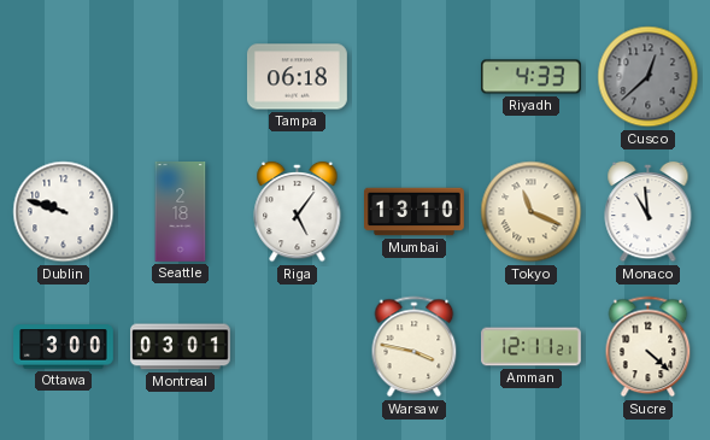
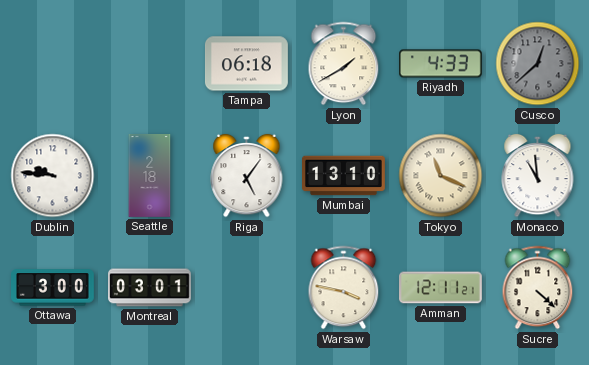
Lyon: none -> 1:40
Dublin: 9:48 -> 9:46
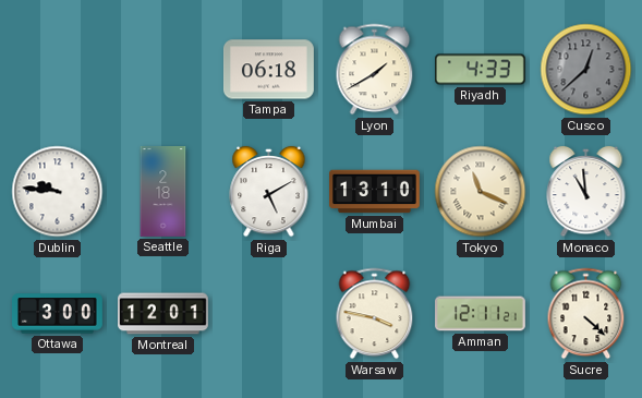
Riga: 5:06 -> 5:10
Montreal: 03:01 -> 12:01
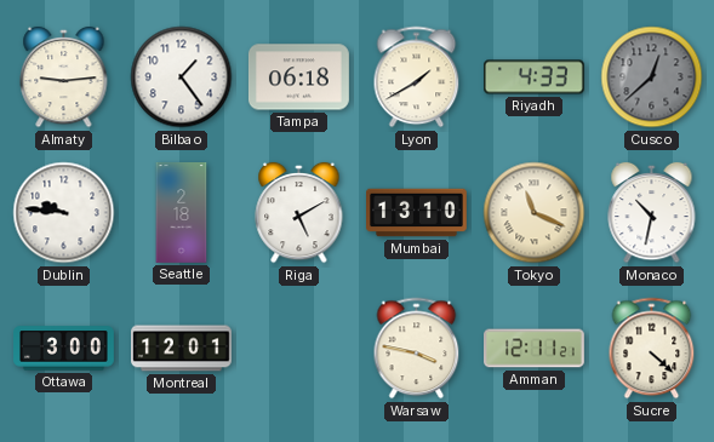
Almaty: none -> 9:14
Bilbao: none -> 1:24
Monaco: 10:59 -> 10:32
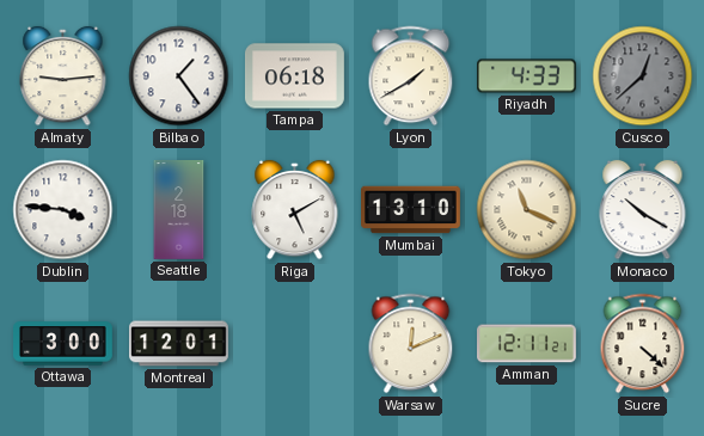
Dublin: 9:46 -> 3:46
Monaco: 10:32 -> 10:20
Warsaw: 3:47 -> 12:11
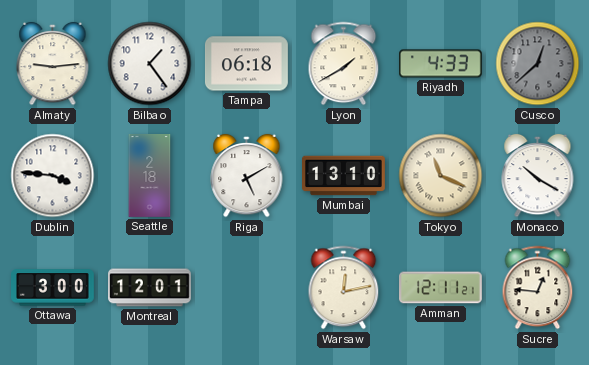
Warsaw: 12:11 -> 12:13
Sucre: 4:22 -> 12:46
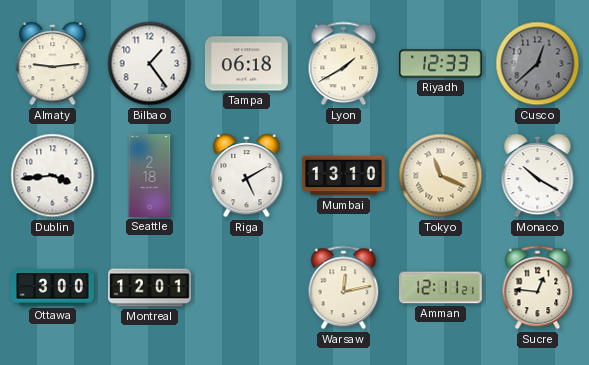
Riyadh: 4:33 -> 12:33
Dublin: 3:46 -> 3:44
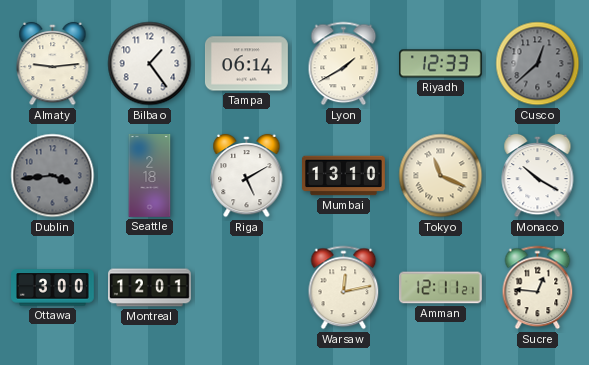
Tampa: 06:18 -> 06:14
Dublin dial: white -> grey
